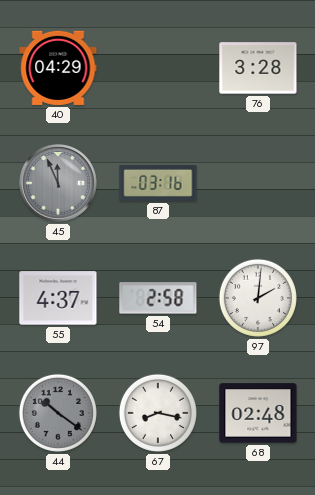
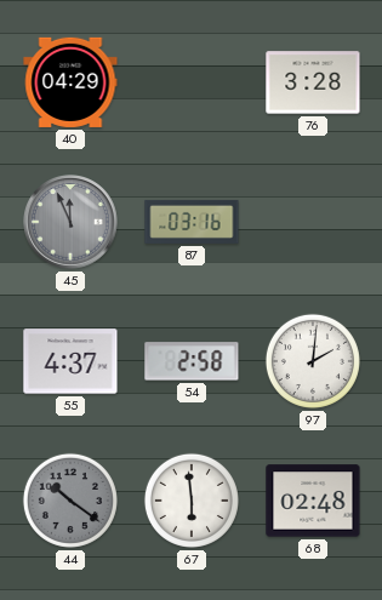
67: 8:17 -> 5:59
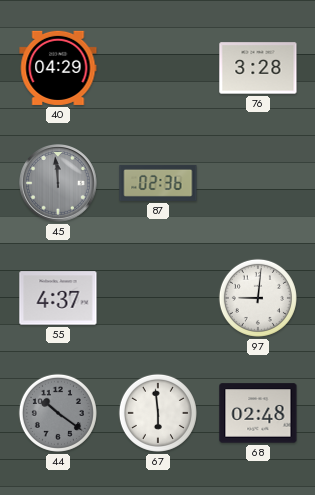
45: 11:56 -> 11:59
87: 03:16 -> 02:36
54: 2:58 -> none
97: 2:01 -> 9:01
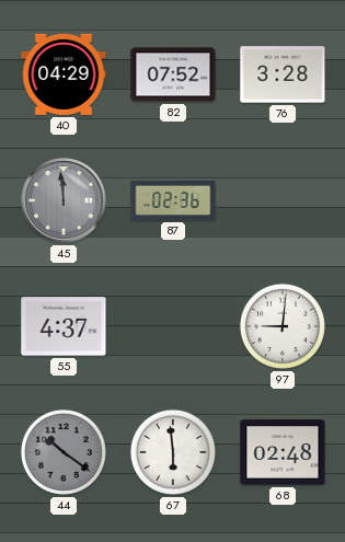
82: none -> 07:52
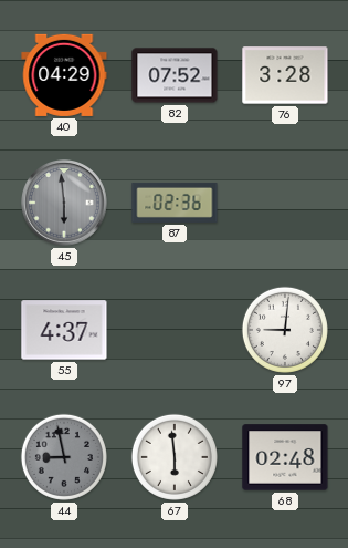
45: 11:59 -> 5:59
44: 10:21 -> 8:58
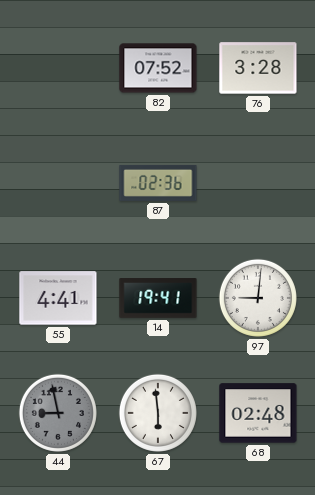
40: 04:29 -> none
45: 5:59 -> none
55: 4:37 -> 4:41
14: none -> 19:41
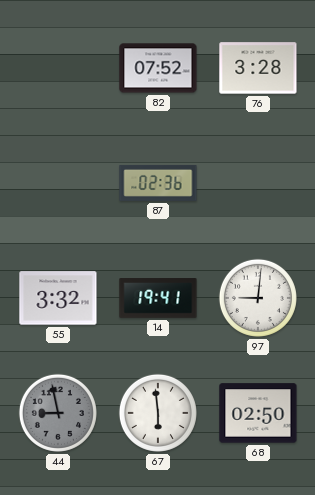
55: 4:41 -> 3:32
68: 02:48 -> 02:50
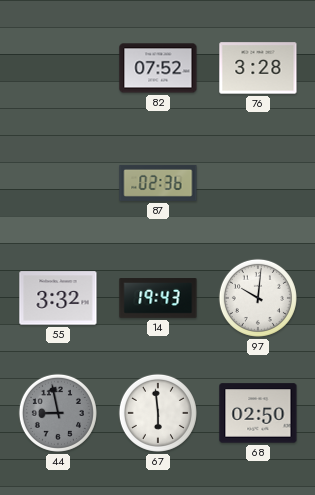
14: 19:41 -> 19:43
97: 9:01 -> 10:01
